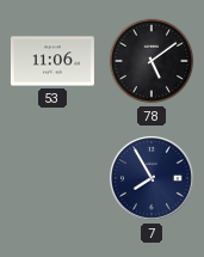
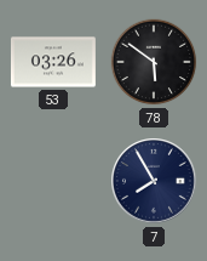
53: 11:06 -> 03:26
78: 5:09 -> 5:51
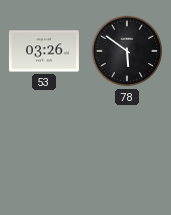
7: 7:55 -> none
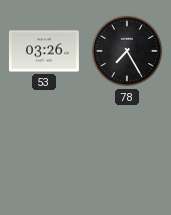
78: 5:51 -> 7:25
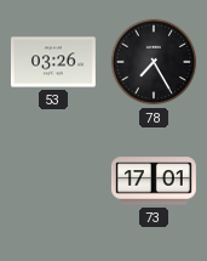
73: none -> 17:01
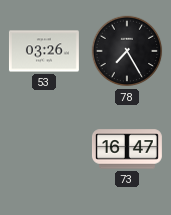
73: 17:01 -> 16:47
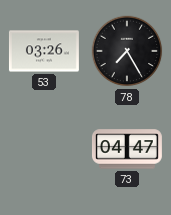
73: 16:47 -> 04:47
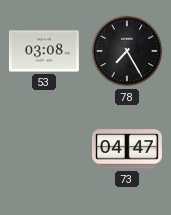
53: 03:26 -> 03:08
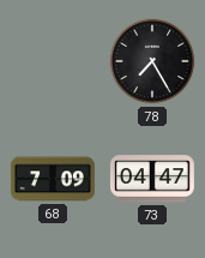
53: 03:08 -> none
68: none -> 7:09
